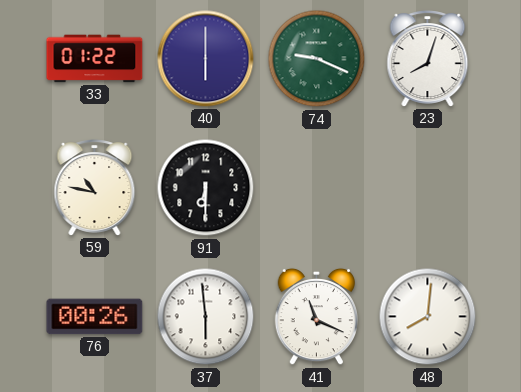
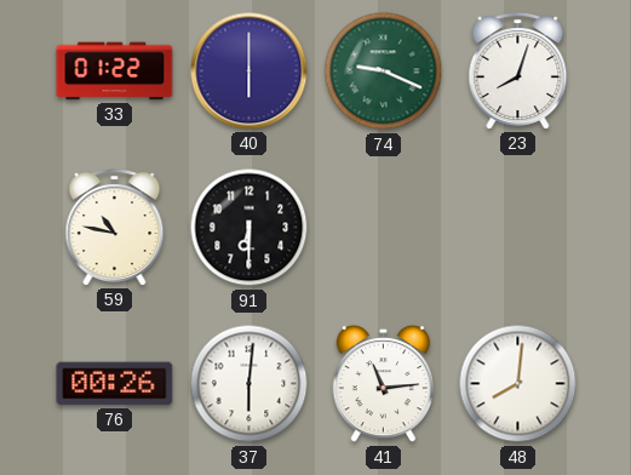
37: 5:59 -> 6:01
41: 11:19 -> 11:14
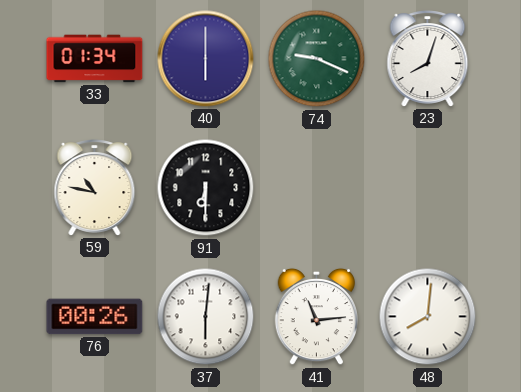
33: 01:22 -> 01:34
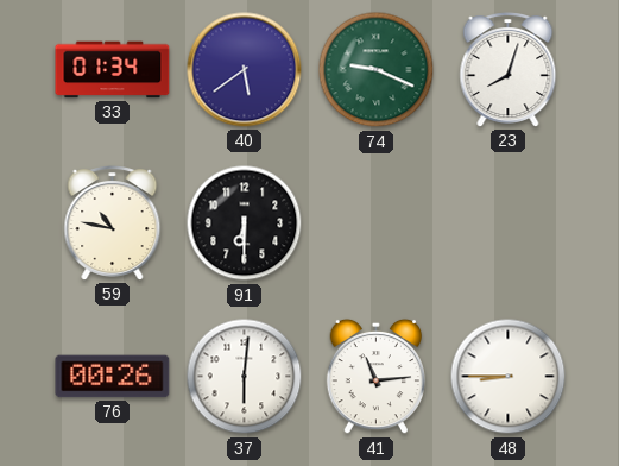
40: 6:00 -> 5:39
48: 8:01 -> 8:45
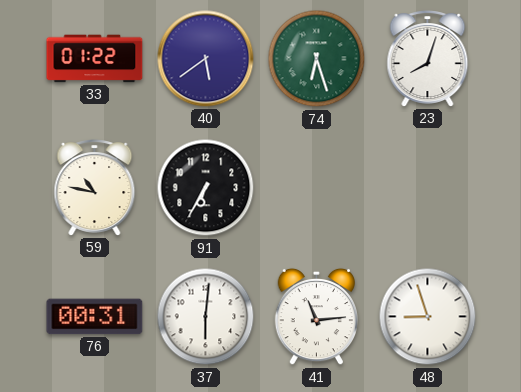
33: 01:34 -> 01:22
74: 9:19 -> 6:27
91: 6:30 -> 6:35
76: 00:26 -> 00:31
48: 8:45 -> 8:57
